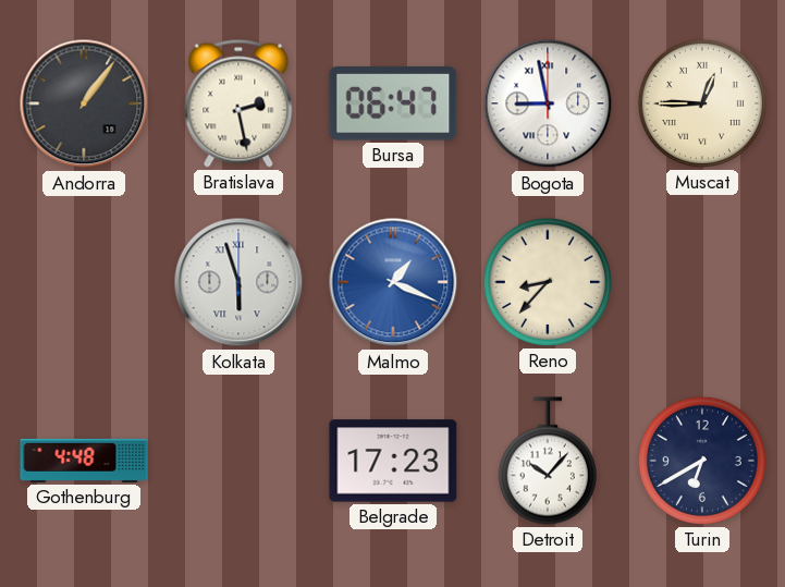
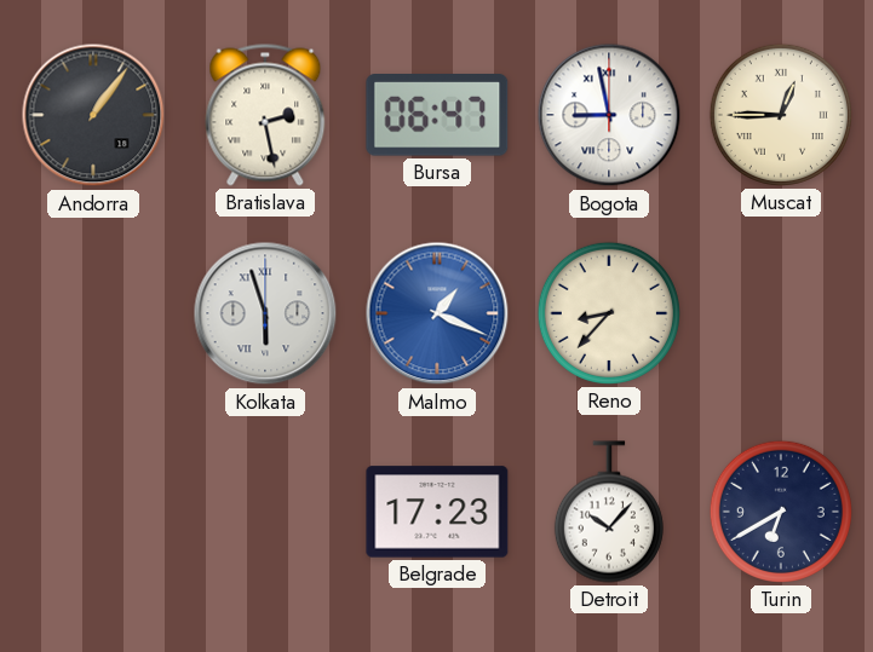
Gothenburg: 4:48 -> none
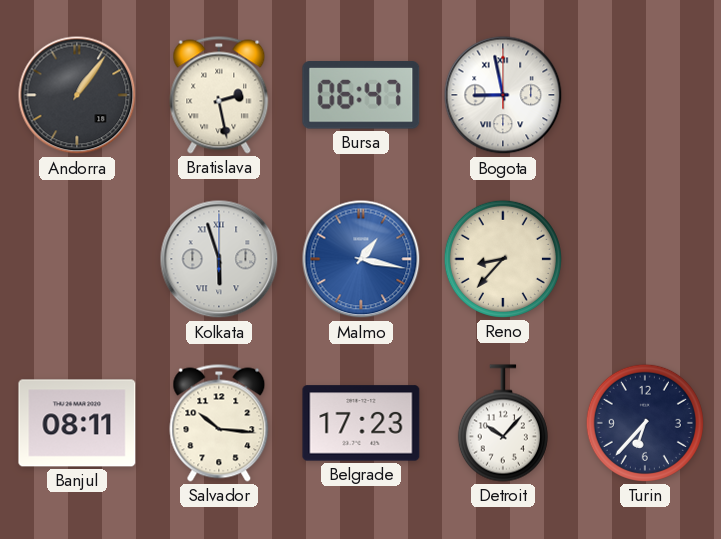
Muscat: 12:45 -> none
Malmo: 1:19 -> 1:17
Banjul: none -> 08:11
Salvador: none -> 10:16
Turin: 6:40 -> 6:37
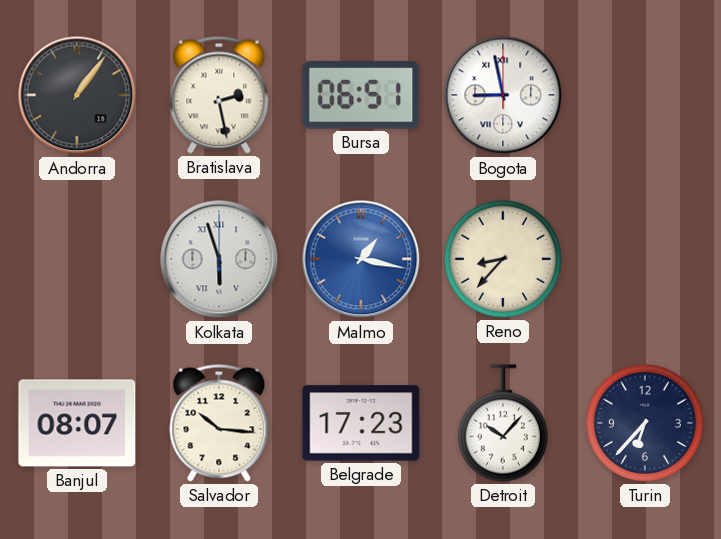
Bursa: 06:47 -> 06:51
Banjul: 08:11 -> 08:07
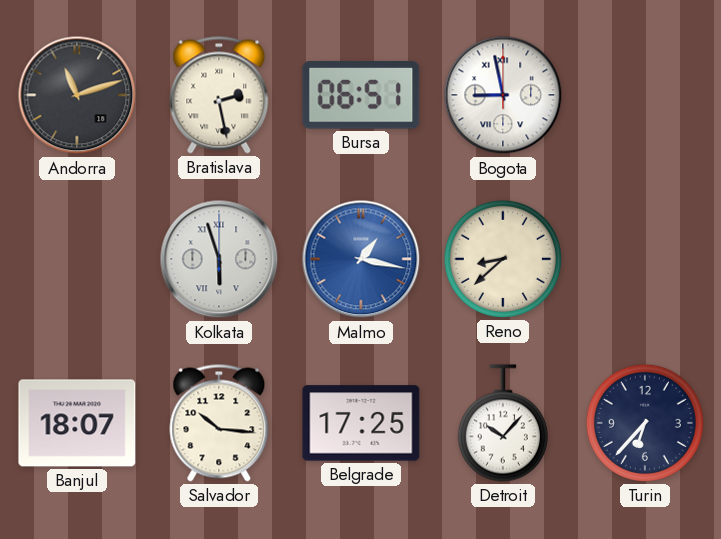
Andorra: 1:06 -> 11:12
Reno: 8:37 -> 8:38
Banjul: 08:07 -> 18:07
Belgrade: 17:23 -> 17:25
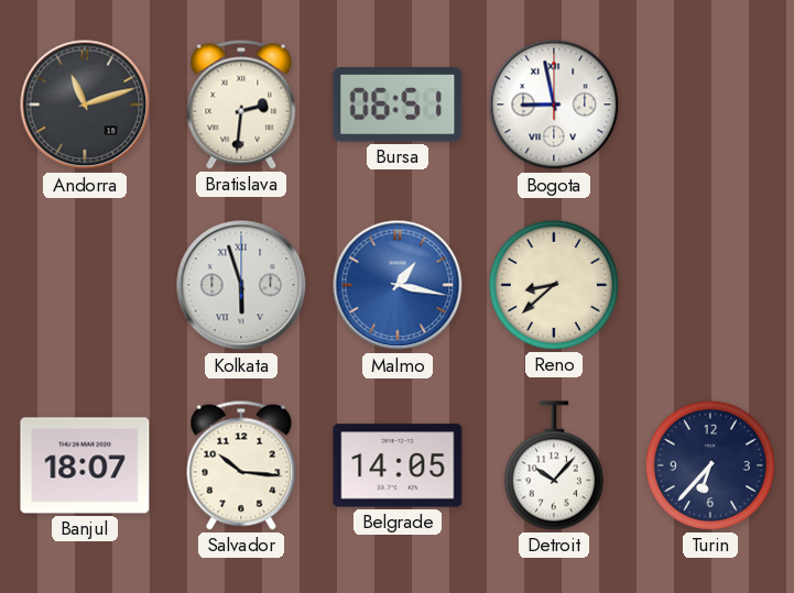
Bratislava: 2:28 -> 2:31
Belgrade: 17:25 -> 14:05
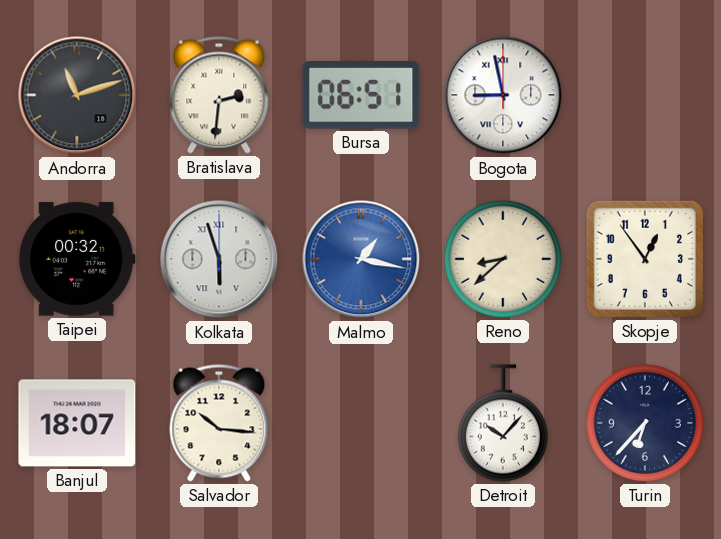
Taipei: none -> 00:32
Skopje: none -> 12:54
Belgrade: 14:05 -> none
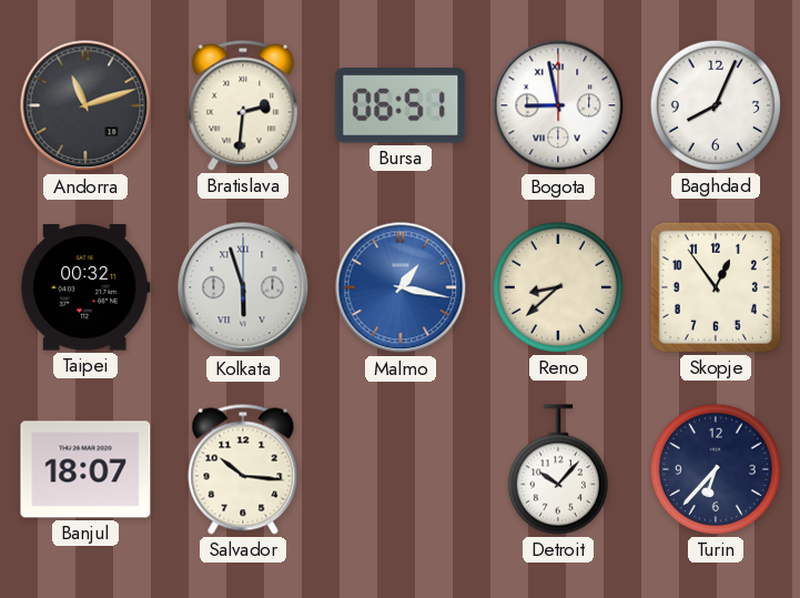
Baghdad: none -> 8:04
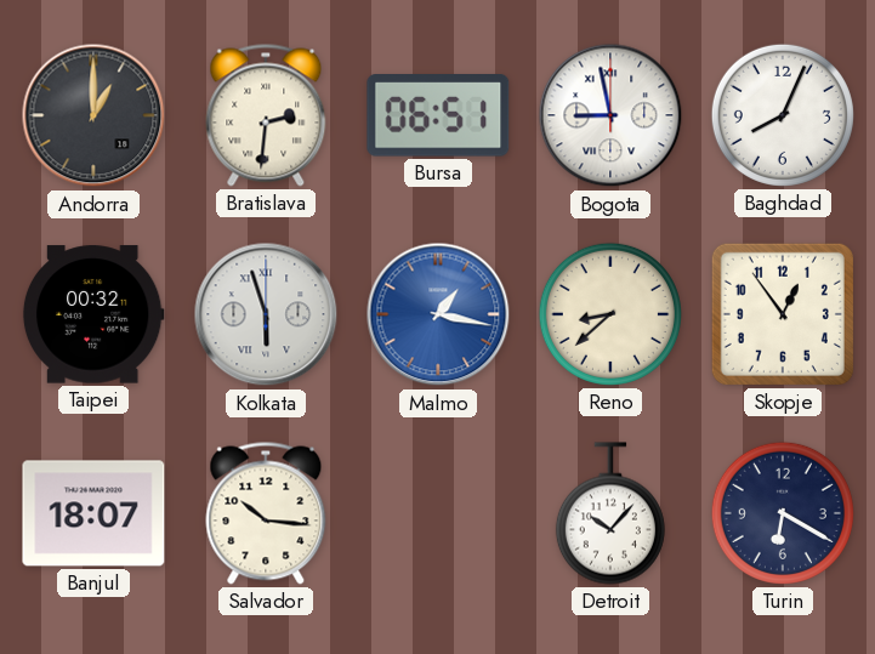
Andorra: 11:12 -> 1:00
Turin: 6:37 -> 6:20
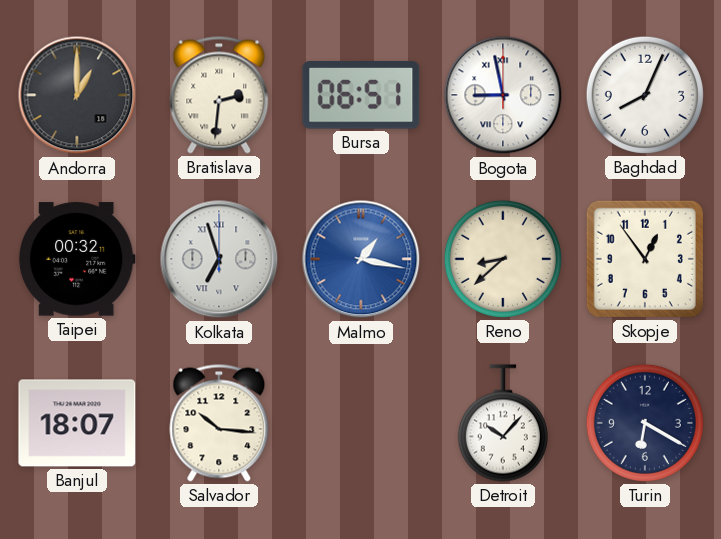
Kolkata: 5:57 -> 6:57
